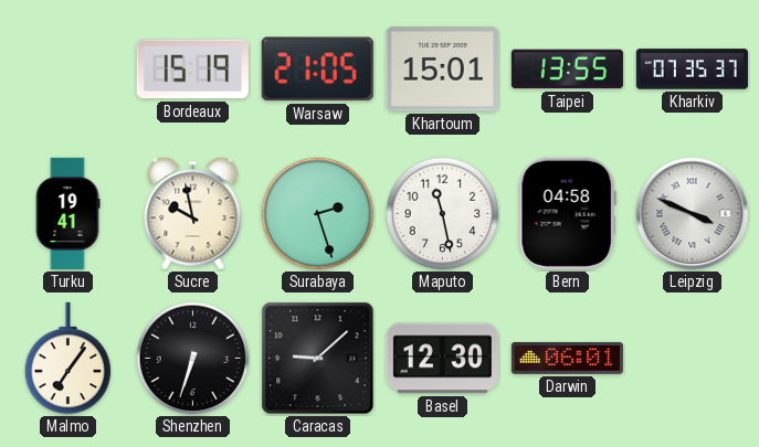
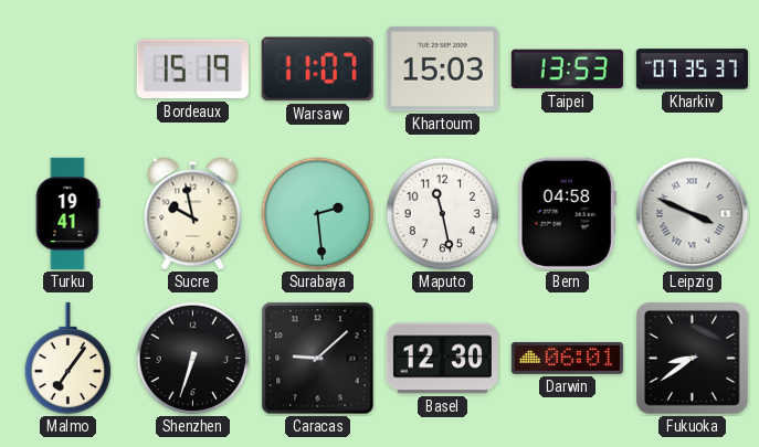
Warsaw: 21:05 -> 11:07
Khartoum: 15:01 -> 15:03
Taipei: 13:55 -> 13:53
Surabaya: 2:27 -> 2:29
Fukuoka: none -> 8:39
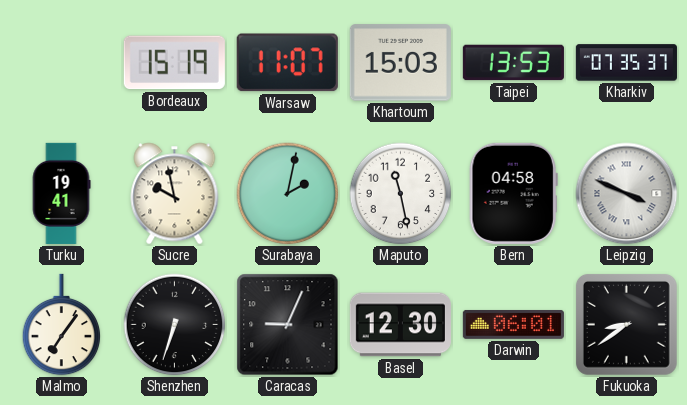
Surabaya: 2:29 -> 2:02
Caracas: 9:08 -> 9:04
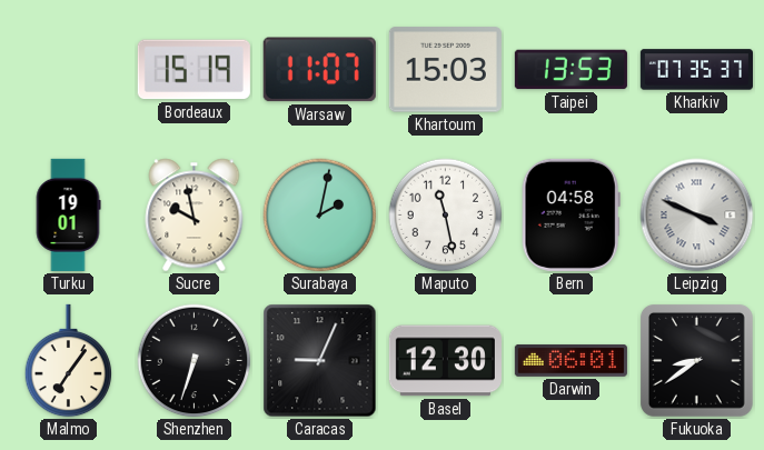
Turku: 19:41 -> 19:01
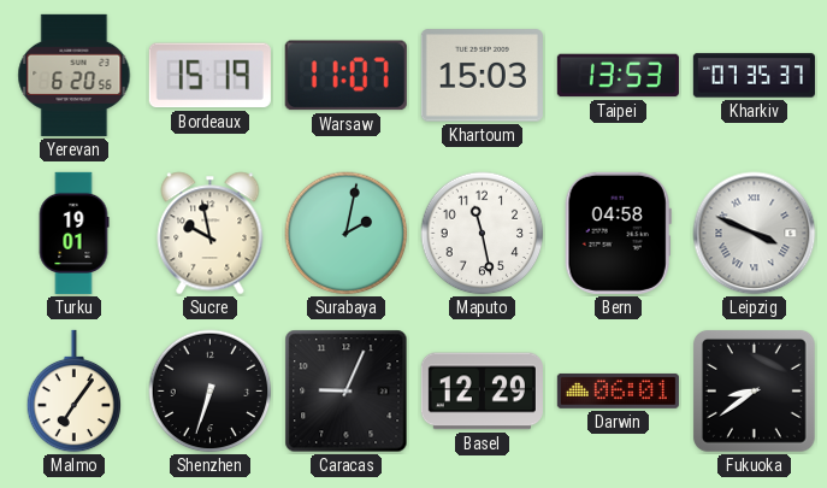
Yerevan: none -> 6:20
Basel: 12:30 -> 12:29
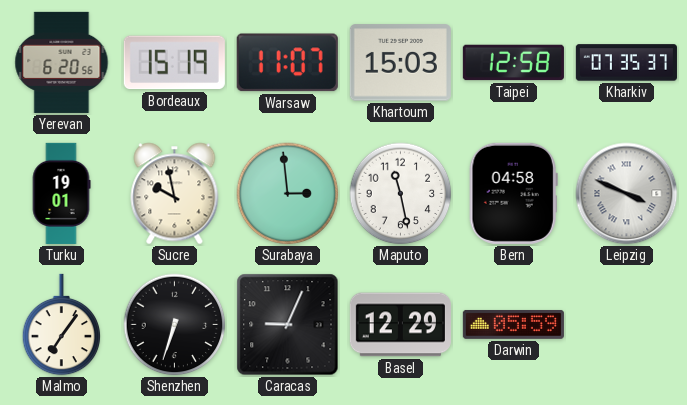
Taipei: 13:53 -> 12:58
Surabaya: 2:02 -> 2:59
Darwin: 06:01 -> 05:59
Fukuoka: 8:39 -> none
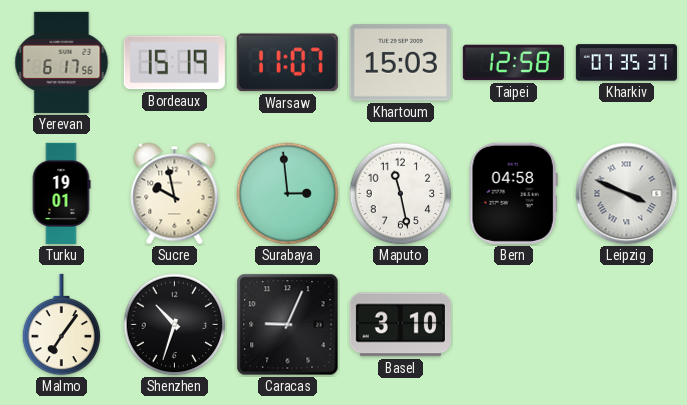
Yerevan: 6:20 -> 6:17
Shenzhen: 6:33 -> 10:33
Basel: 12:29 -> 3:10
Darwin: 05:59 -> none
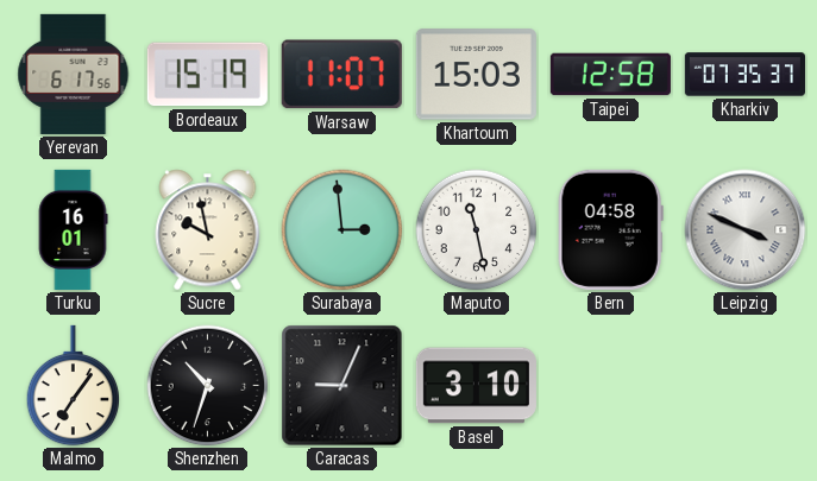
Turku: 19:01 -> 16:01
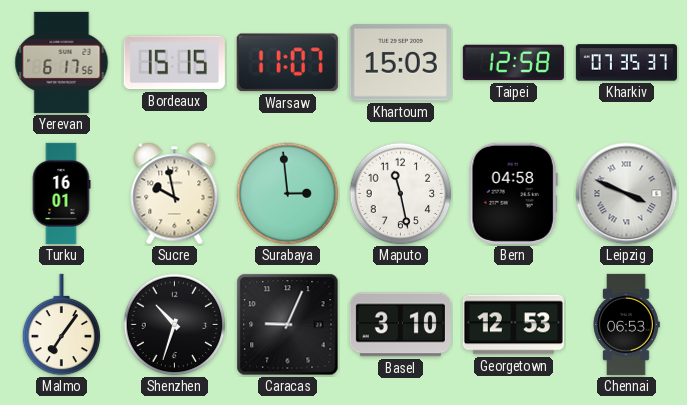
Bordeaux: 15:19 -> 15:15
Georgetown: none -> 12:53
Chennai: none -> 06:53
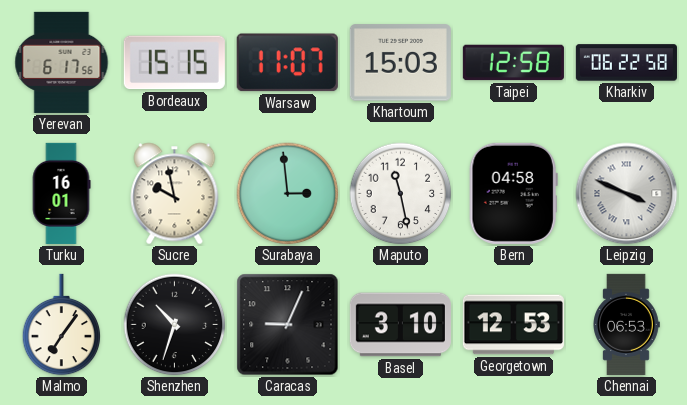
Kharkiv: 07:35 -> 06:22
